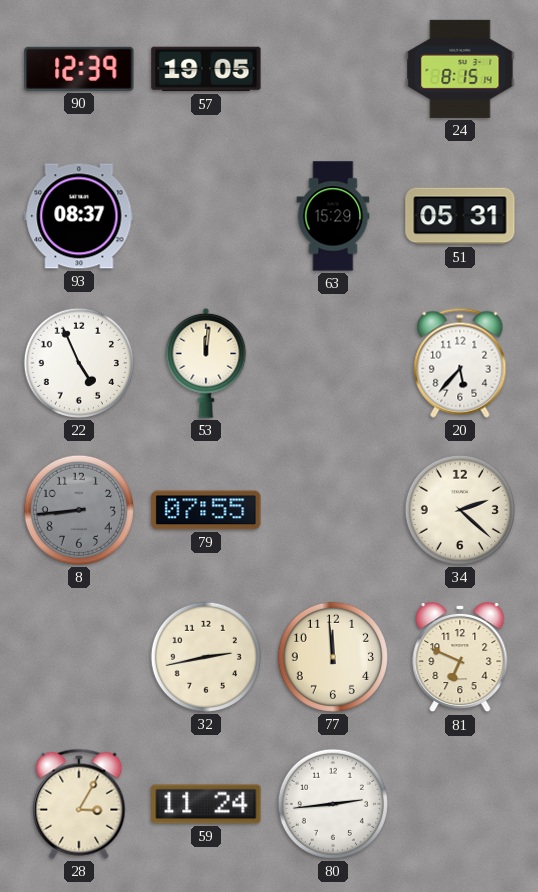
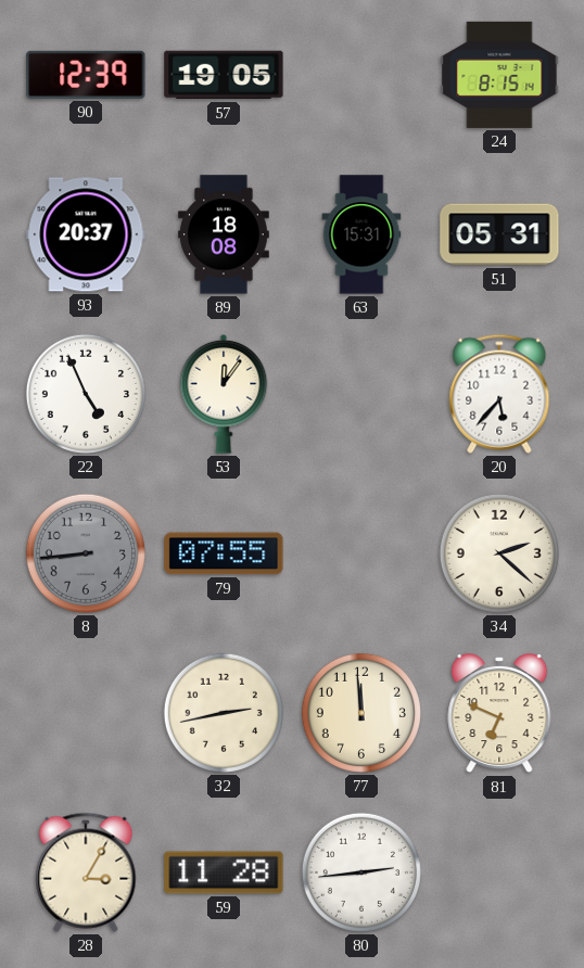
93: 08:37 -> 20:37
89: none -> 18:08
63: 15:29 -> 15:31
53: 12:01 -> 12:06
59: 11:24 -> 11:28
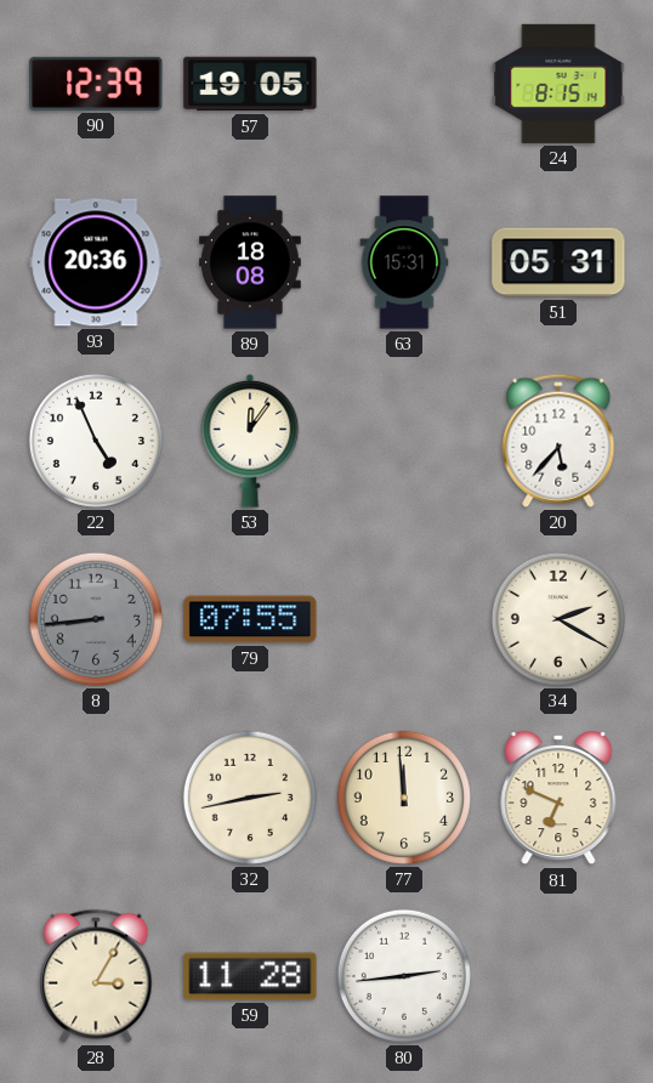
93: 20:37 -> 20:36
34: 2:22 -> 2:20
